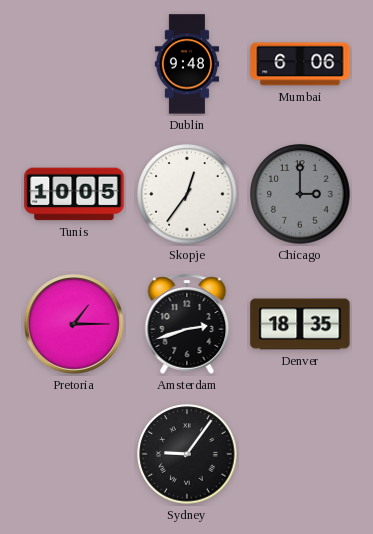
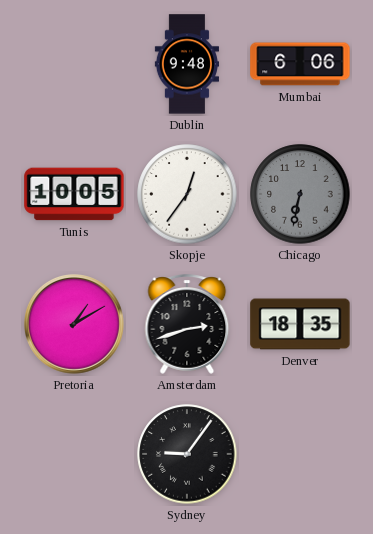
Chicago: 3:00 -> 6:32
Pretoria: 1:15 -> 1:10
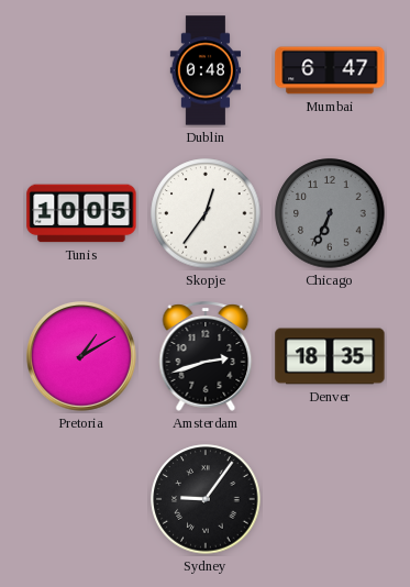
Dublin: 9:48 -> 0:48
Mumbai: 6:06 -> 6:47
Chicago: 6:32 -> 6:34
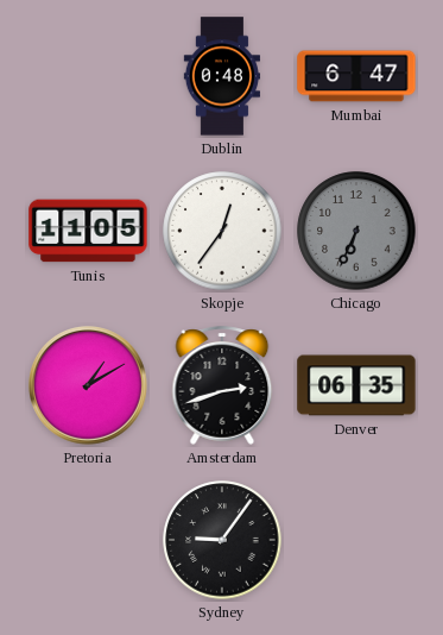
Tunis: 10:05 -> 11:05
Denver: 18:35 -> 06:35
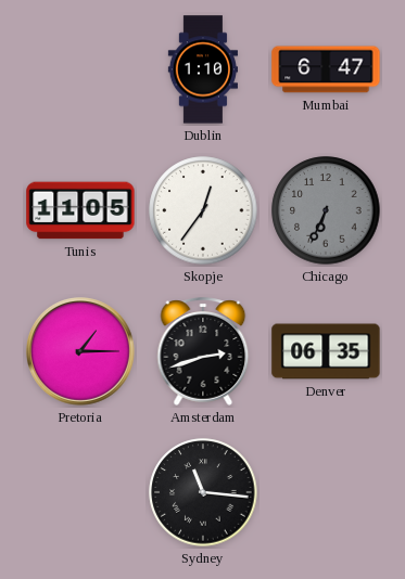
Dublin: 0:48 -> 1:10
Pretoria: 1:10 -> 1:15
Sydney: 9:06 -> 11:16
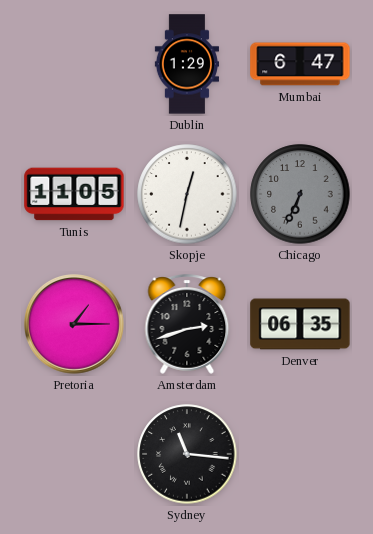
Dublin: 1:10 -> 1:29
Skopje: 12:36 -> 12:32
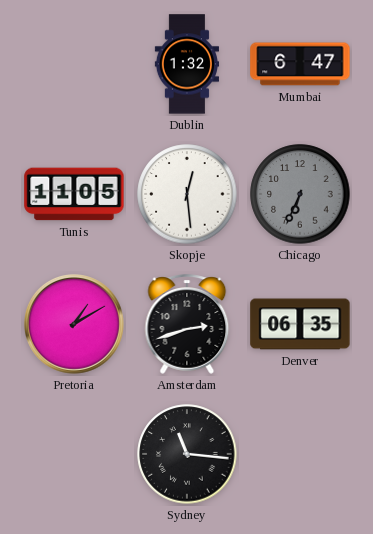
Dublin: 1:29 -> 1:32
Skopje: 12:32 -> 12:29
Pretoria: 1:15 -> 1:10
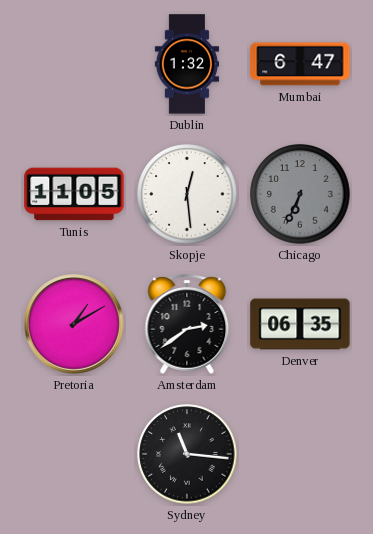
Amsterdam: 2:42 -> 2:39
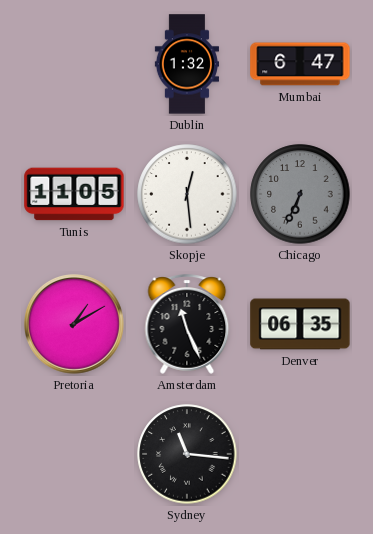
Amsterdam: 2:39 -> 11:26
